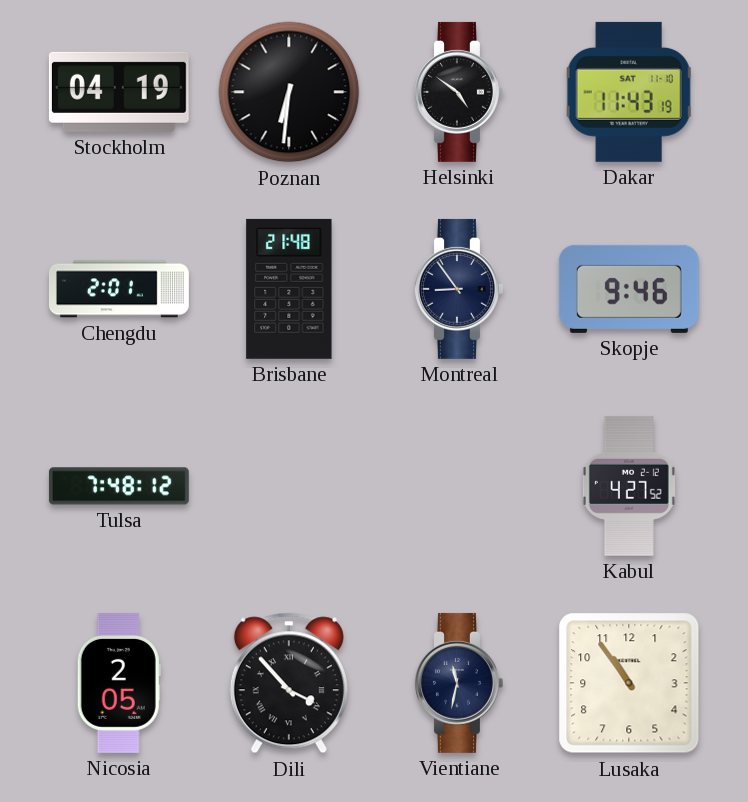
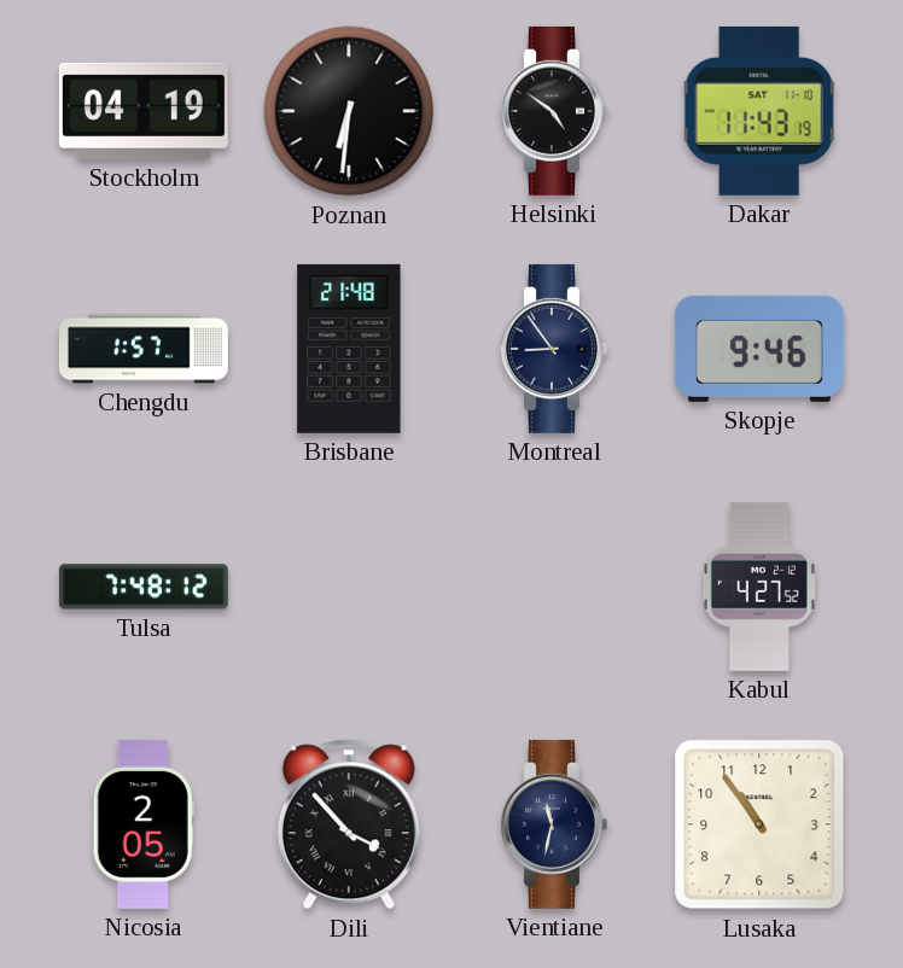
Chengdu: 2:01 -> 1:57
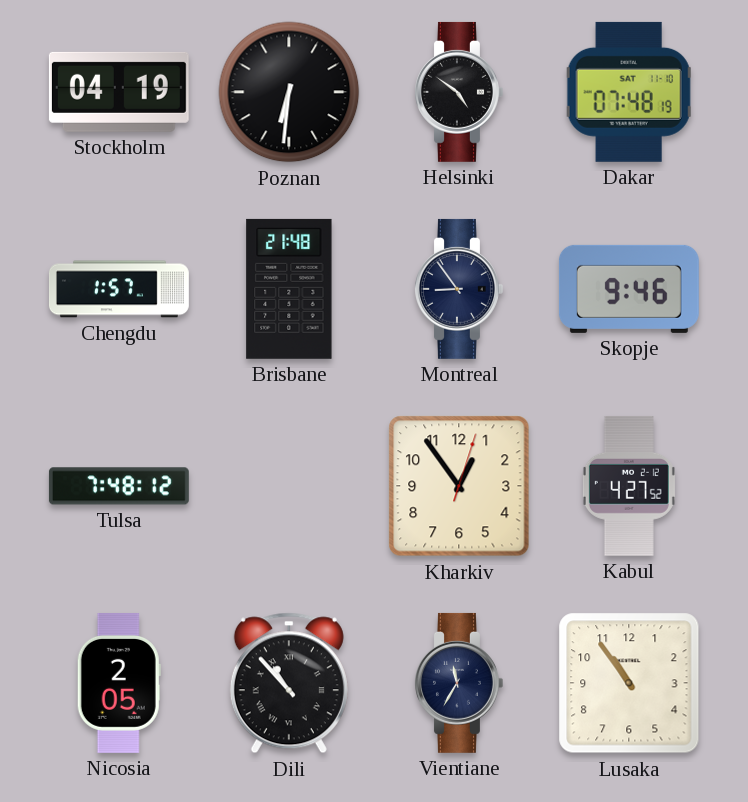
Dakar: 11:43 -> 07:48
Kharkiv: none -> 12:54
Dili: 3:53 -> 10:53
Vientiane: 11:32 -> 11:35
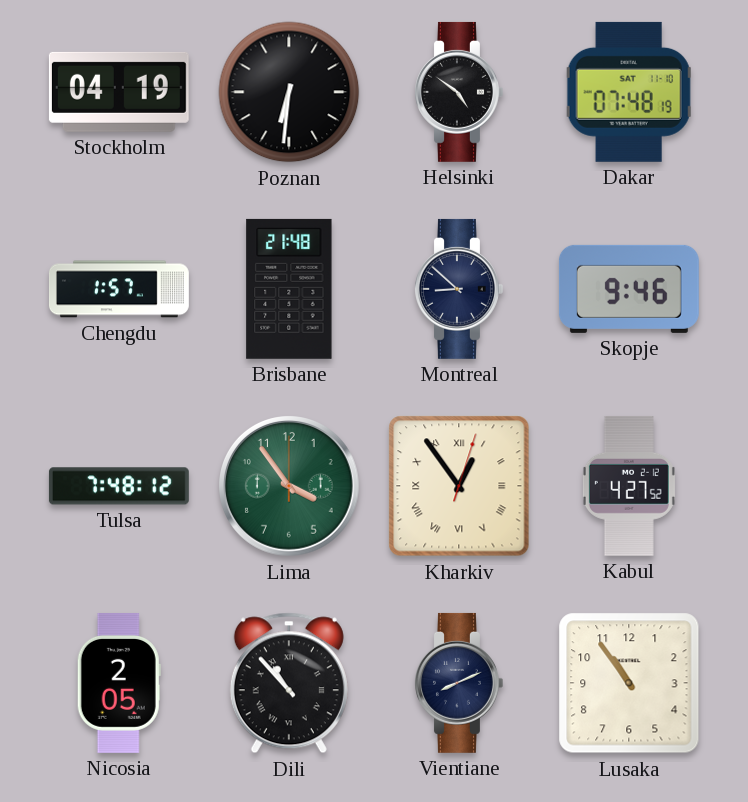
Montreal: 8:54 -> 8:52
Lima: none -> 3:54
Kharkiv numerals: Arabic -> Roman
Vientiane: 11:35 -> 8:11
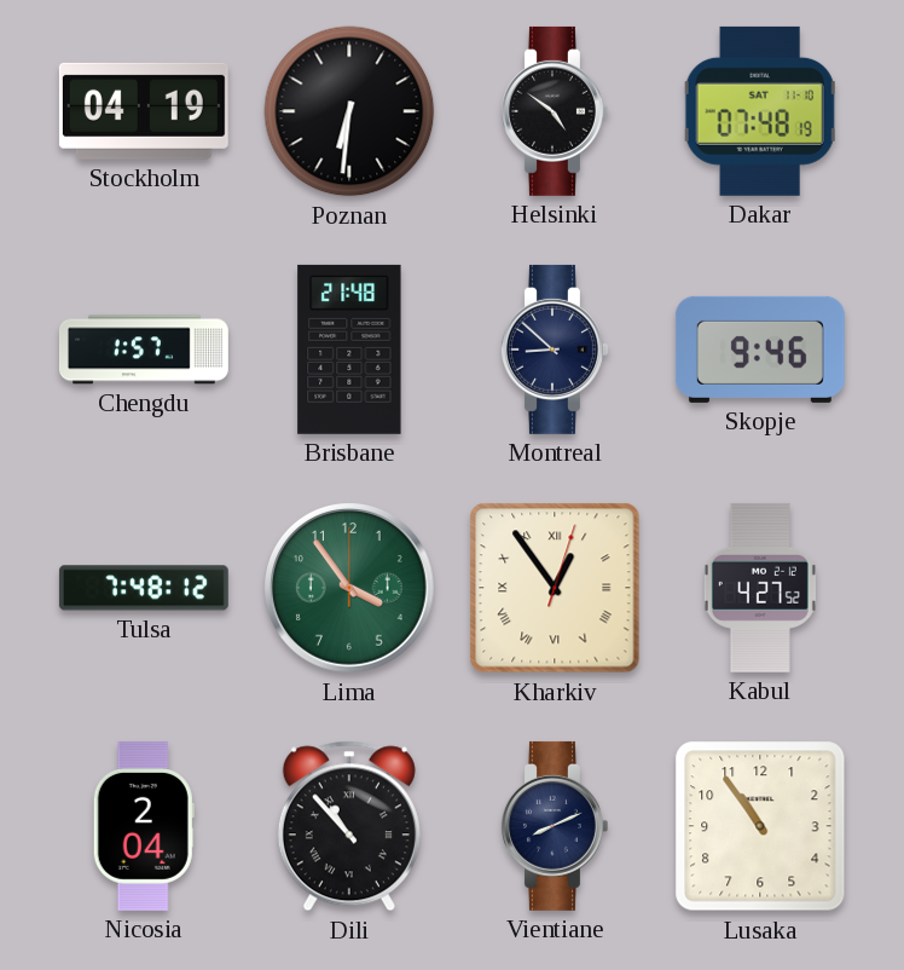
Nicosia: 2:05 -> 2:04
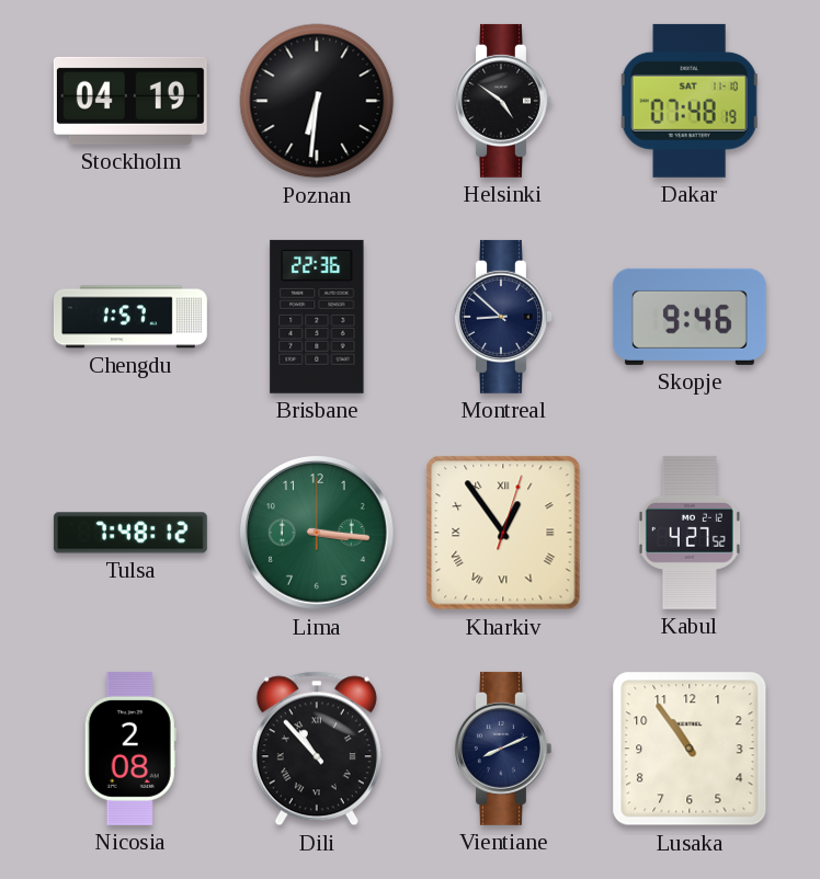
Brisbane: 21:48 -> 22:36
Lima: 3:54 -> 3:16
Nicosia: 2:04 -> 2:08
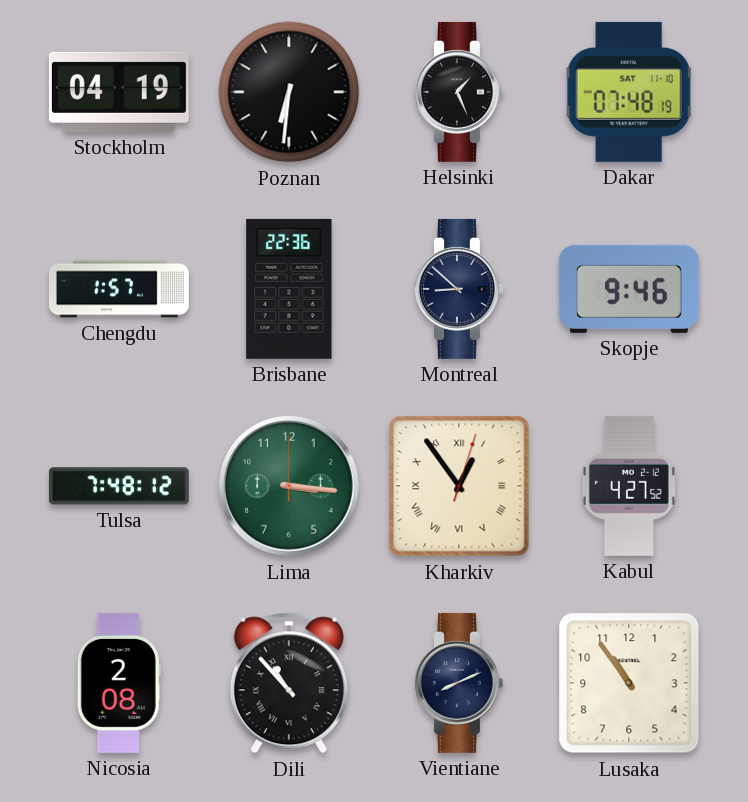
Helsinki: 4:51 -> 1:26
